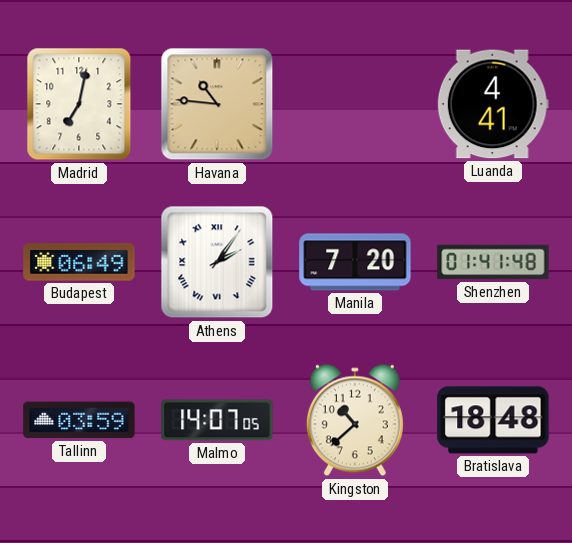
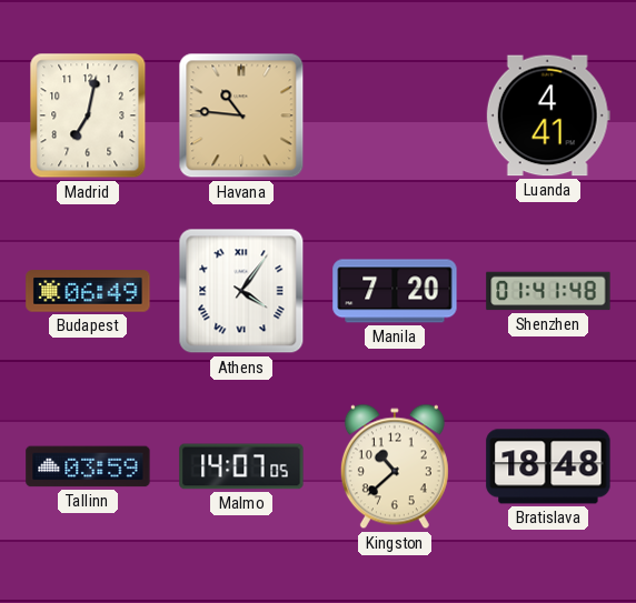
Athens: 2:06 -> 4:06
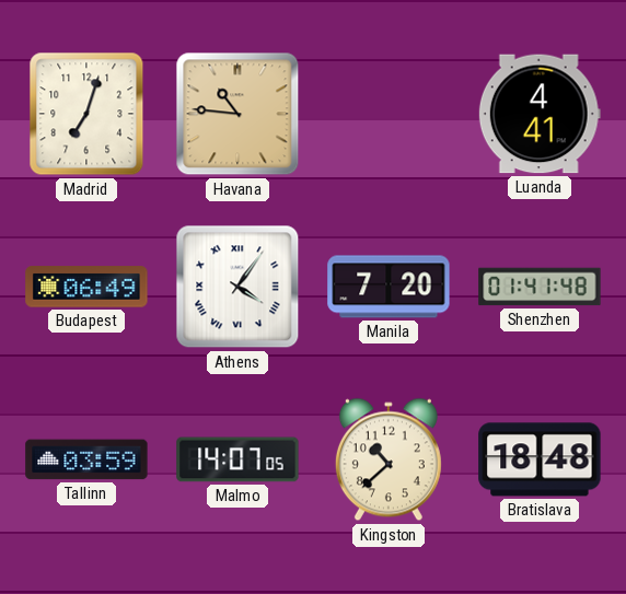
Madrid: 7:02 -> 7:03
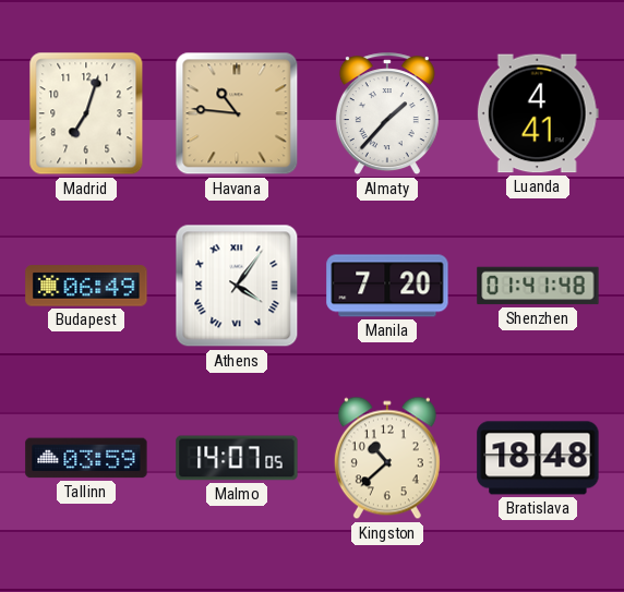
Almaty: none -> 1:37
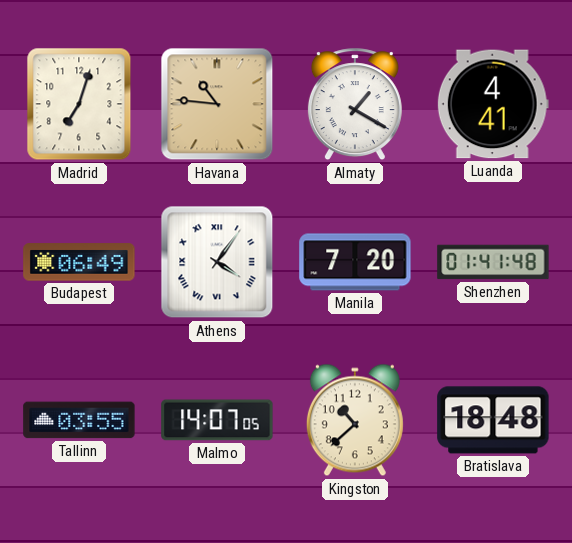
Almaty: 1:37 -> 1:20
Tallinn: 03:59 -> 03:55
